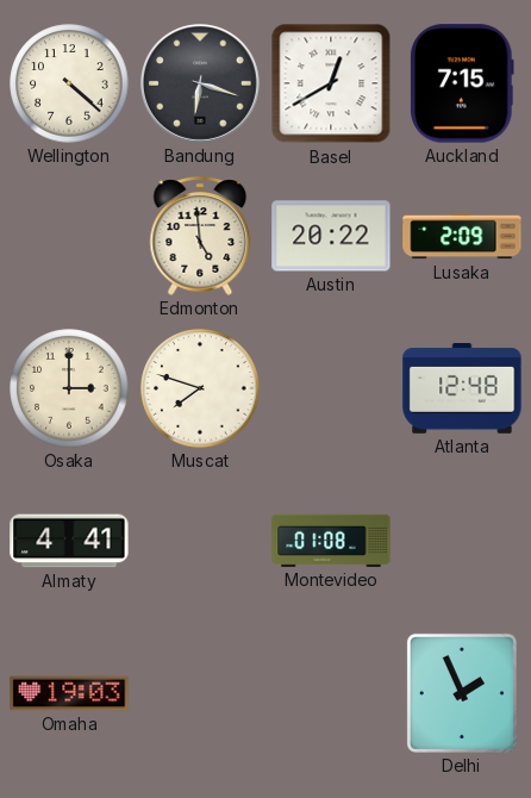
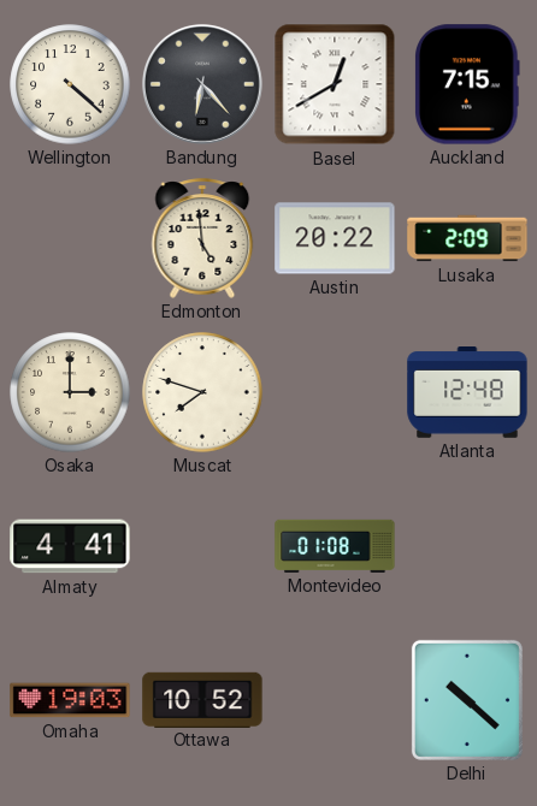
Bandung: 6:18 -> 6:23
Ottawa: none -> 10:52
Delhi: 1:56 -> 10:22
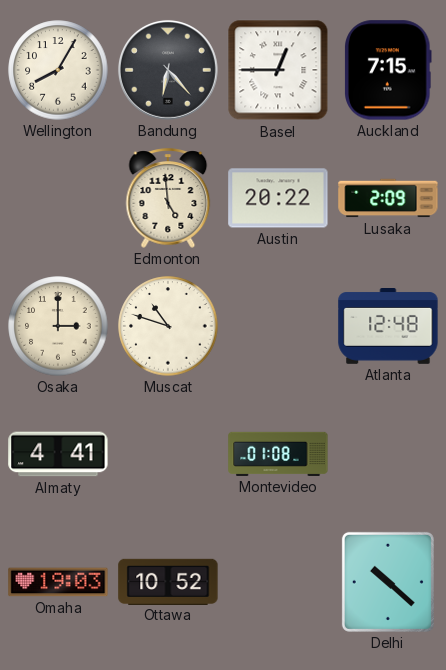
Wellington: 4:22 -> 8:05
Basel: 12:40 -> 12:45
Muscat: 7:48 -> 10:48
